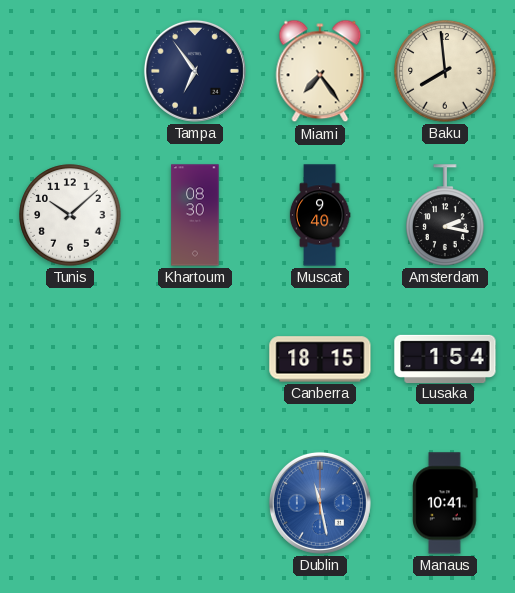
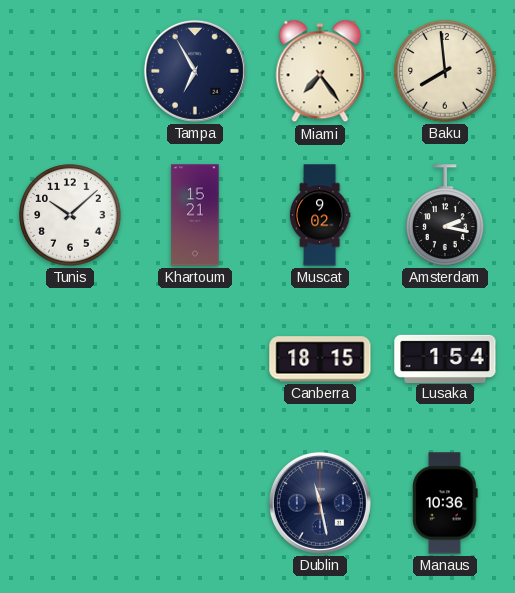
Tampa: 6:54 -> 6:55
Khartoum: 08:30 -> 15:21
Muscat: 9:40 -> 9:02
Dublin dial: blue -> navy
Manaus: 10:41 -> 10:36
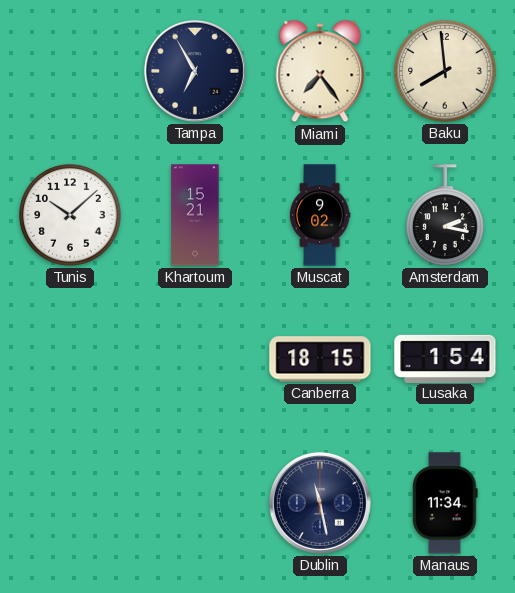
Manaus: 10:36 -> 11:34
